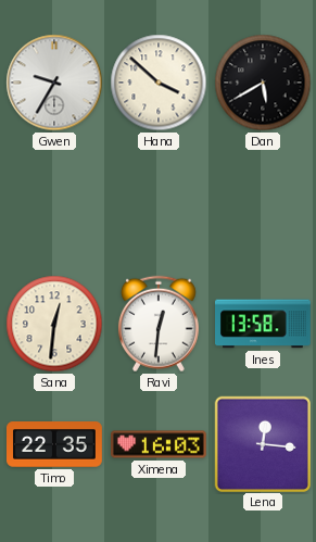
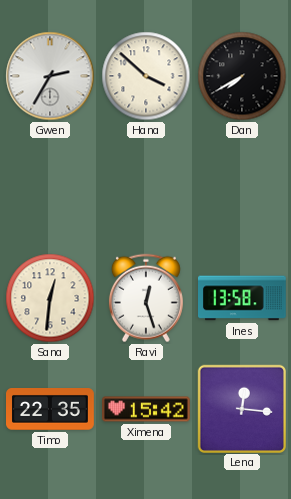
Gwen: 9:35 -> 2:35
Dan: 5:40 -> 7:40
Ravi: 12:31 -> 12:27
Ximena: 16:03 -> 15:42
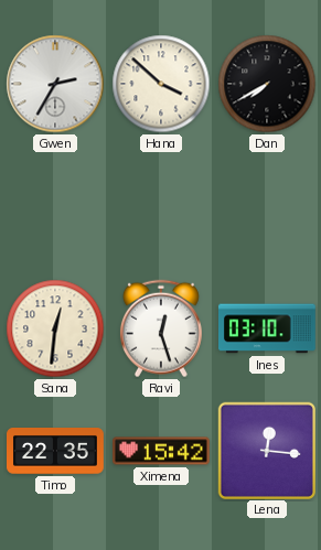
Ines: 13:58 -> 03:10
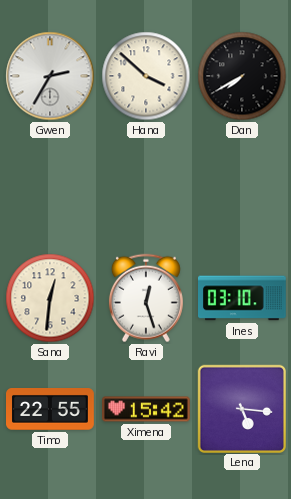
Timo: 22:35 -> 22:55
Lena: 12:16 -> 5:16
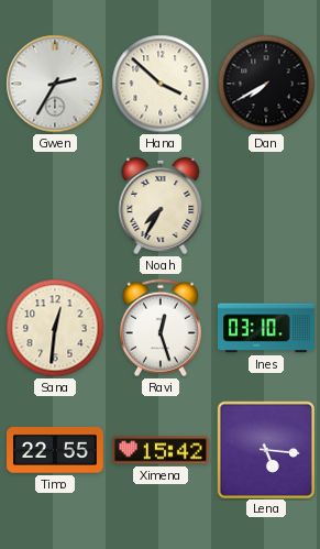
Noah: none -> 7:35
